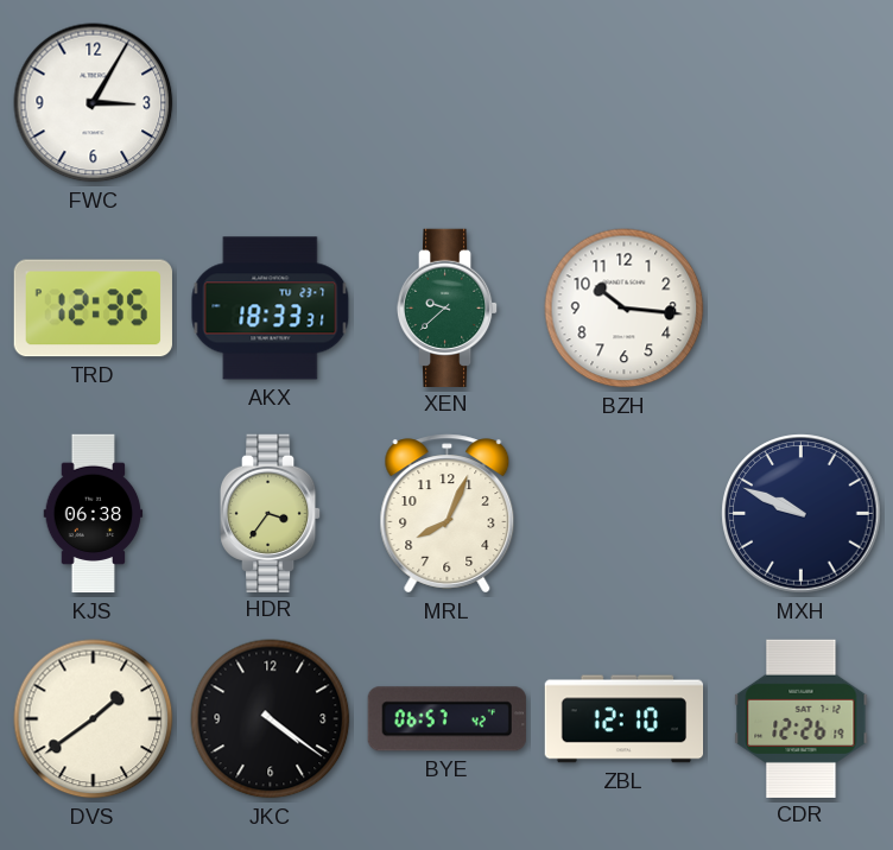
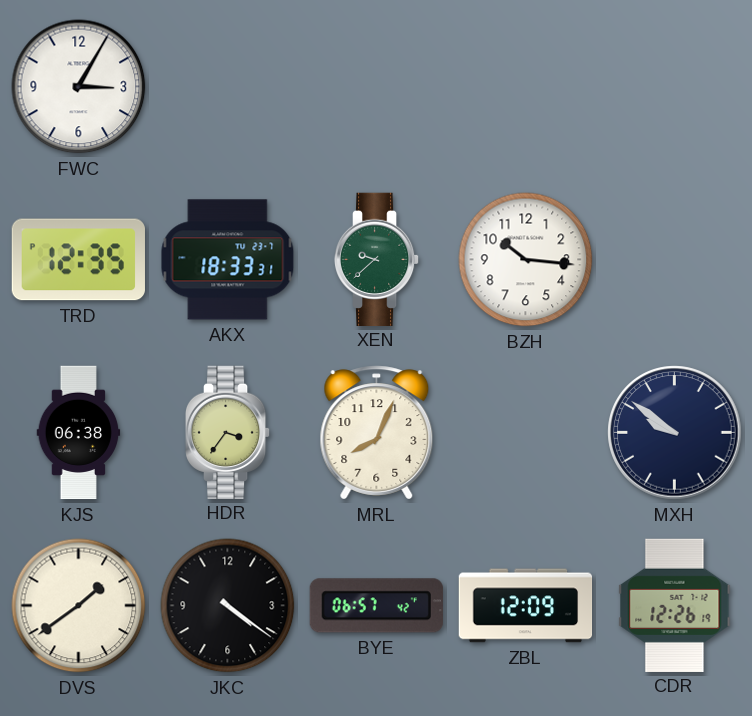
MXH: 9:49 -> 9:51
ZBL: 12:10 -> 12:09
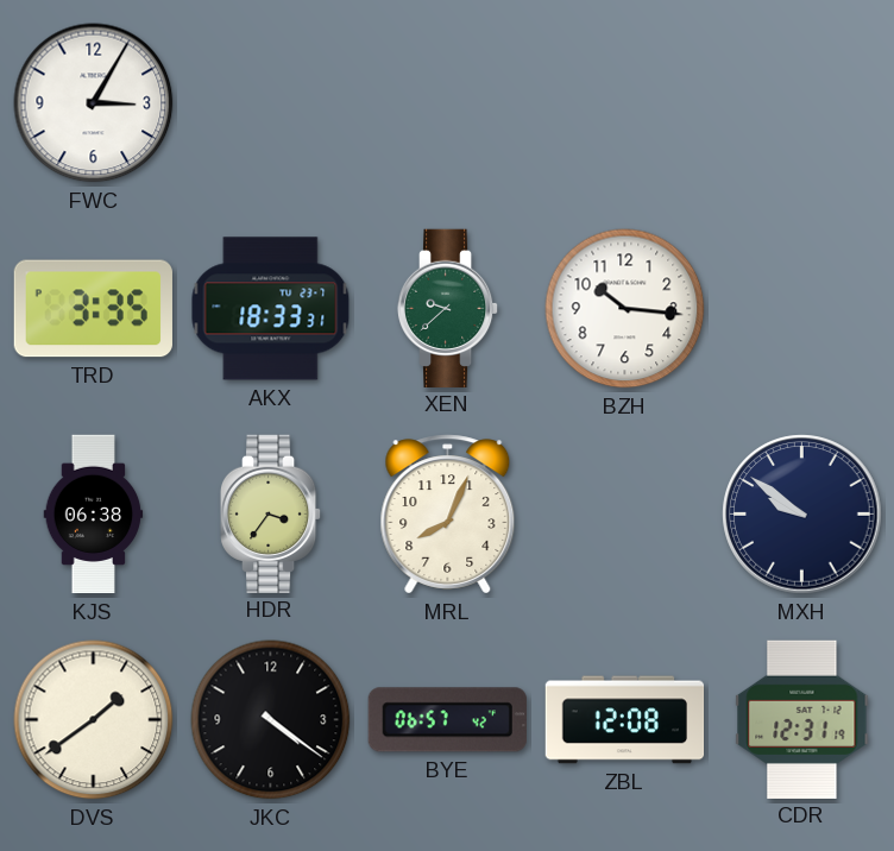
TRD: 12:35 -> 3:35
ZBL: 12:09 -> 12:08
CDR: 12:26 -> 12:31
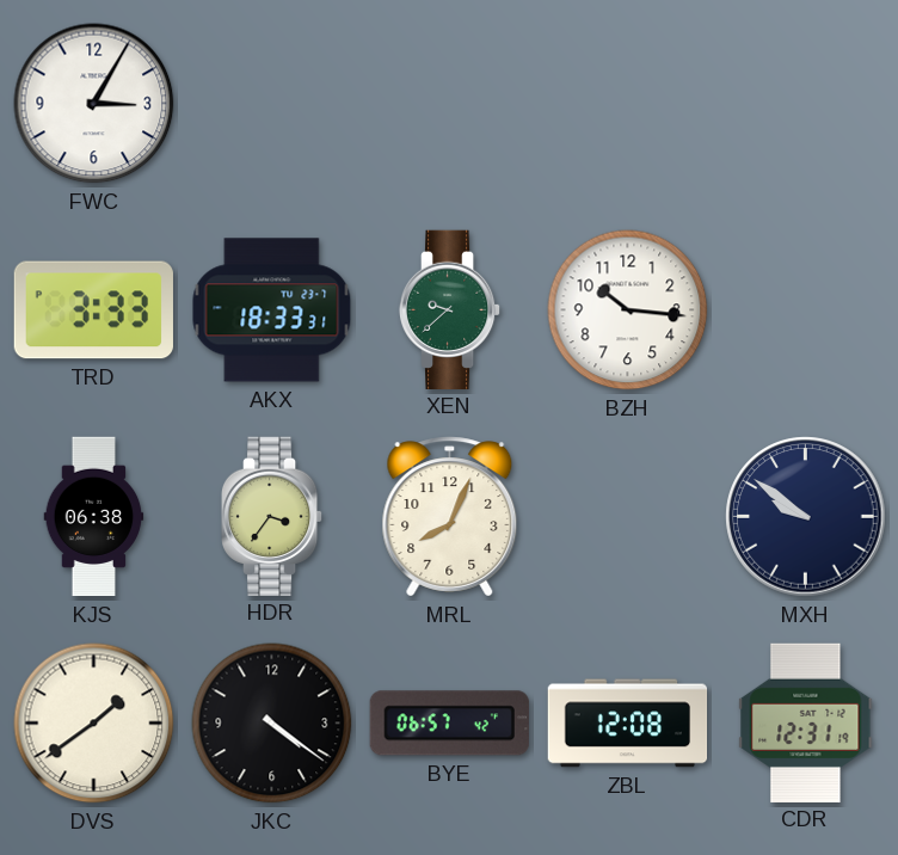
TRD: 3:35 -> 3:33
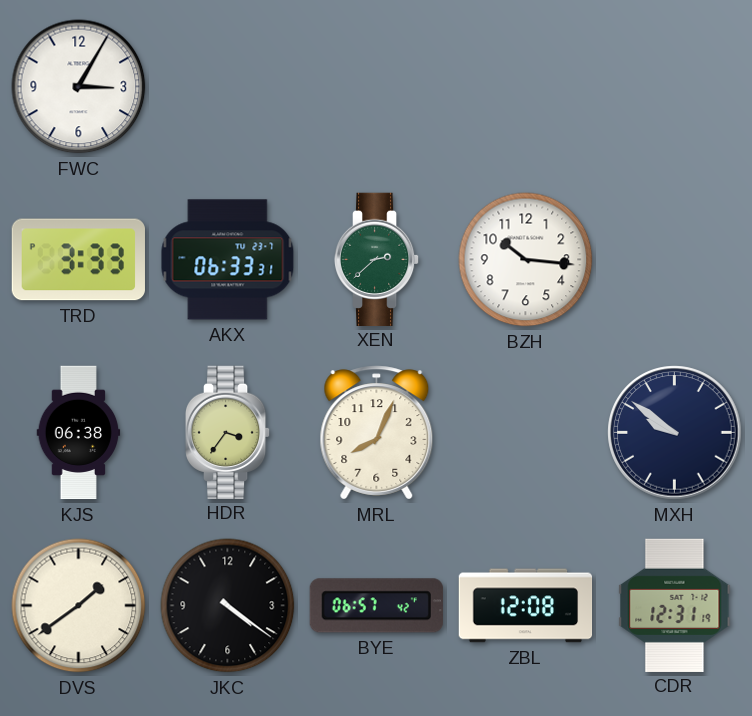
AKX: 18:33 -> 06:33
XEN: 9:38 -> 2:38
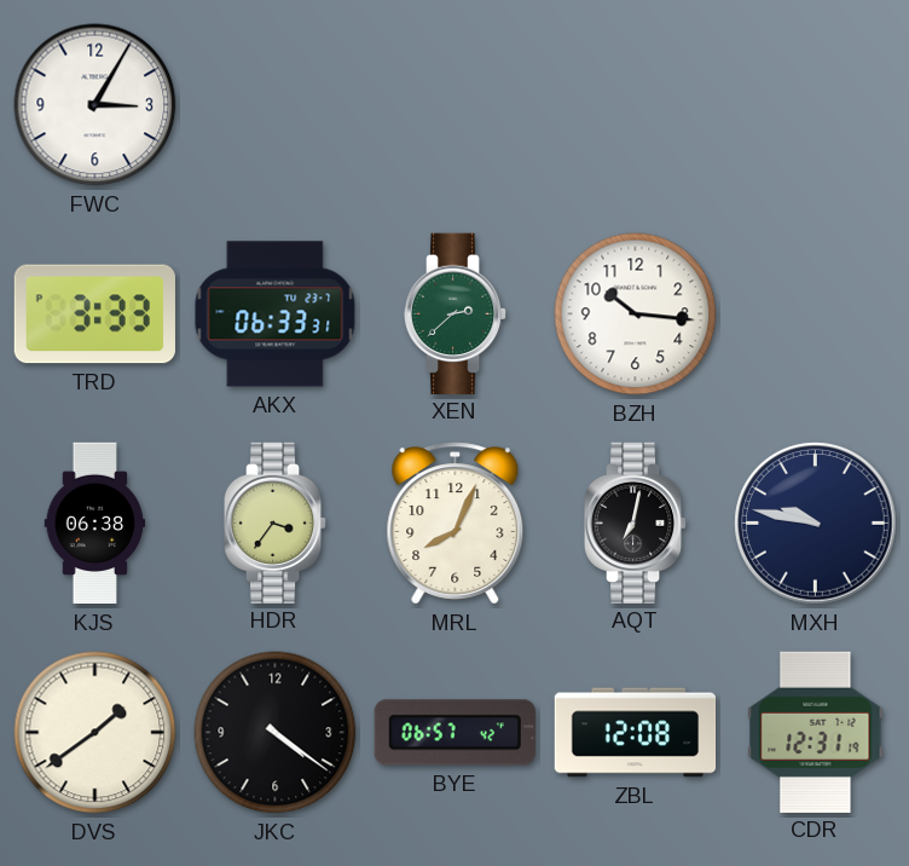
AQT: none -> 7:02
MXH: 9:51 -> 9:47
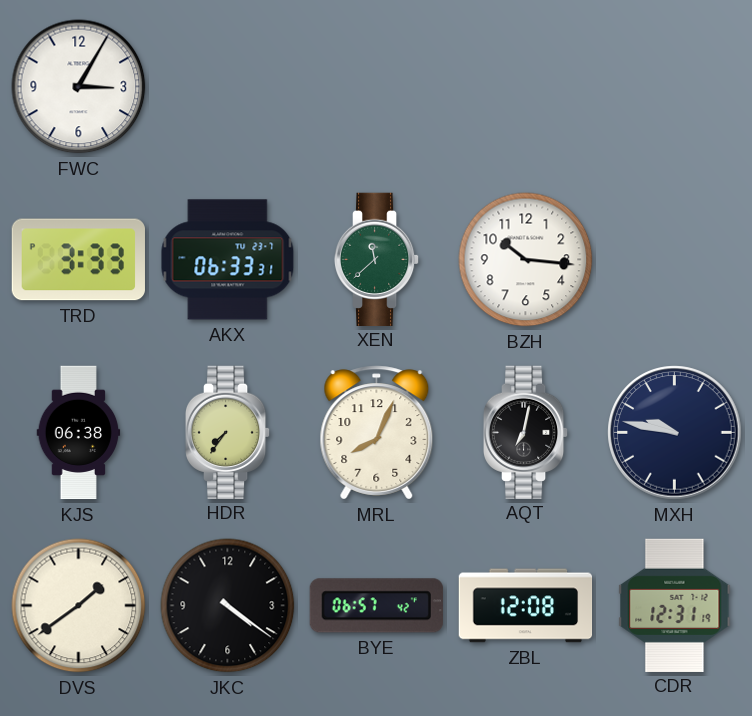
XEN: 2:38 -> 11:38
HDR: 3:36 -> 7:36
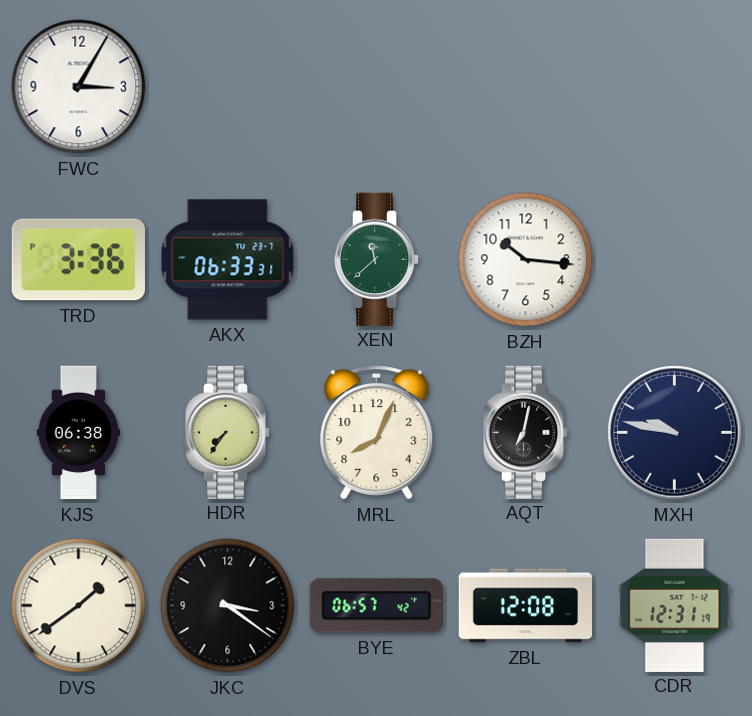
TRD: 3:33 -> 3:36
JKC: 4:21 -> 3:21
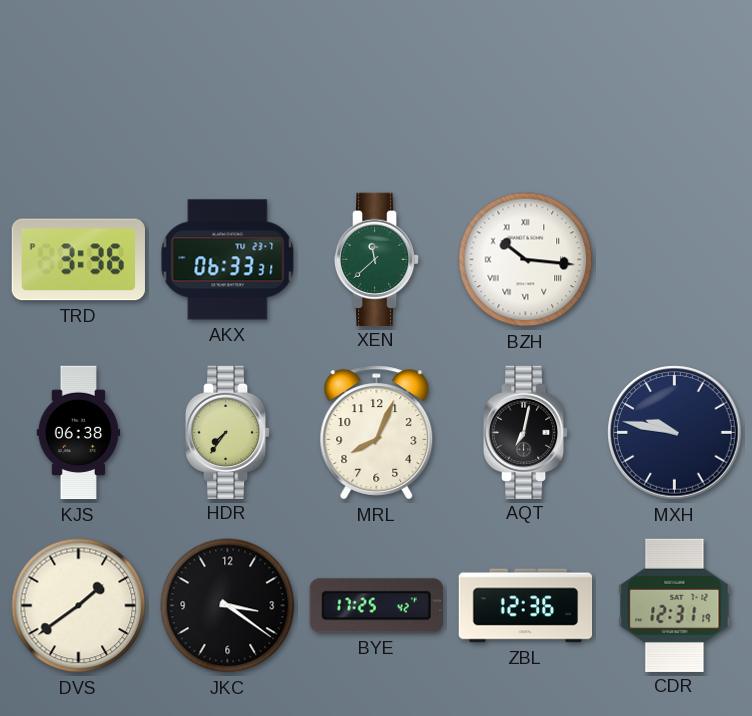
FWC: 3:05 -> none
BZH numerals: Arabic -> Roman
BYE: 06:57 -> 17:25
ZBL: 12:08 -> 12:36
